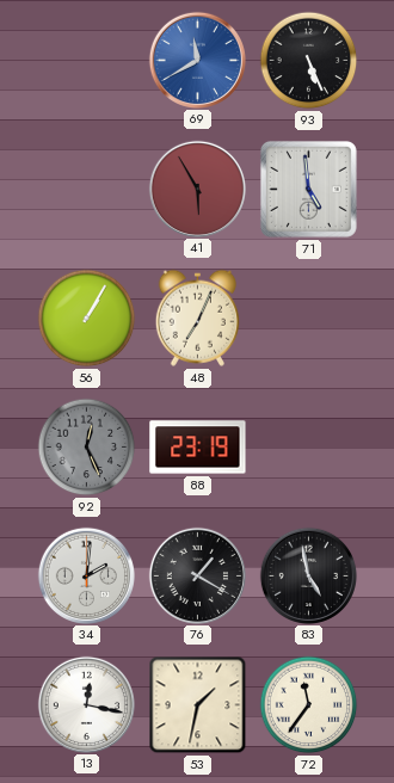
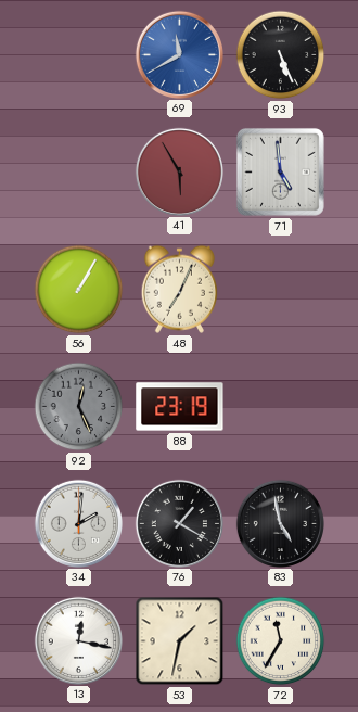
72: 11:36 -> 11:35
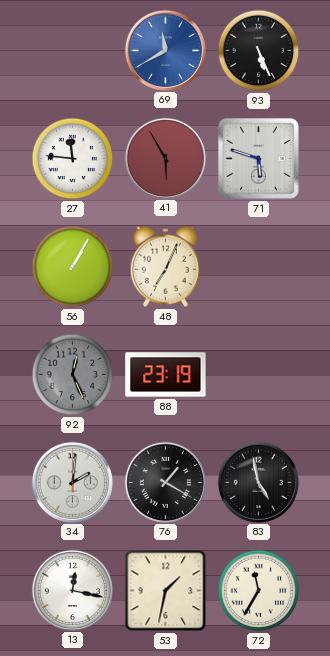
27: none -> 11:46
71: 4:59 -> 5:48
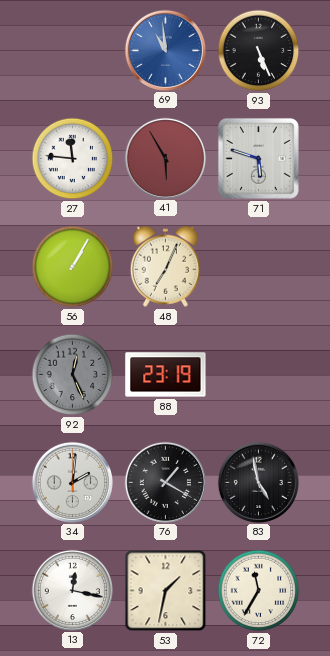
69: 11:40 -> 10:59
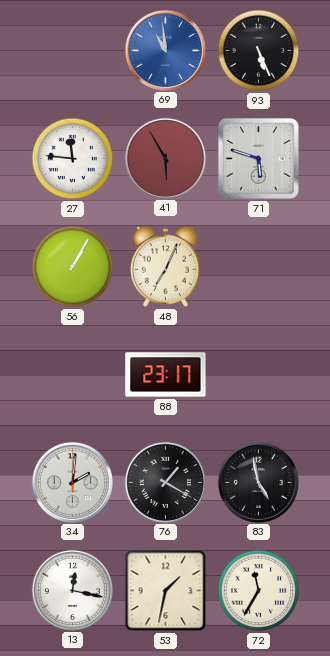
92: 12:26 -> none
88: 23:19 -> 23:17
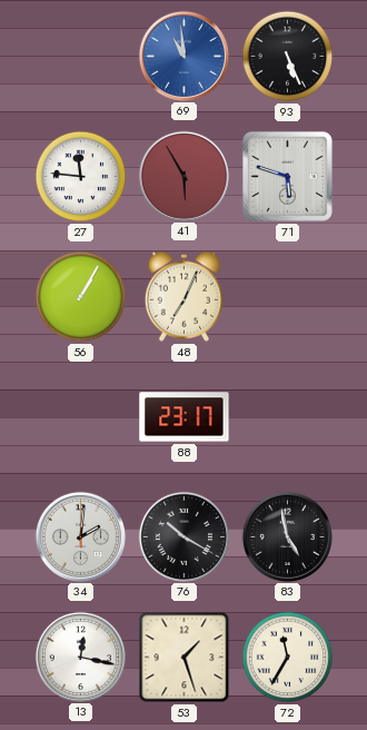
76: 1:20 -> 10:20
53: 1:32 -> 1:27
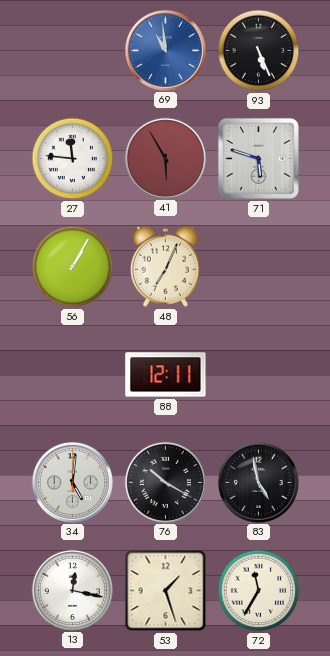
88: 23:17 -> 12:11
34: 2:01 -> 5:01
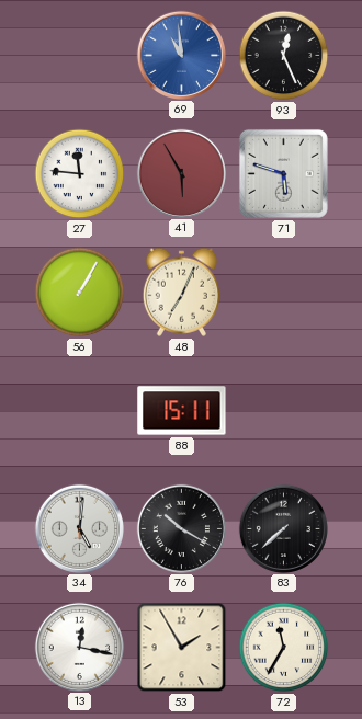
93: 5:26 -> 12:26
88: 12:11 -> 15:11
83: 4:58 -> 7:38
53: 1:27 -> 1:55
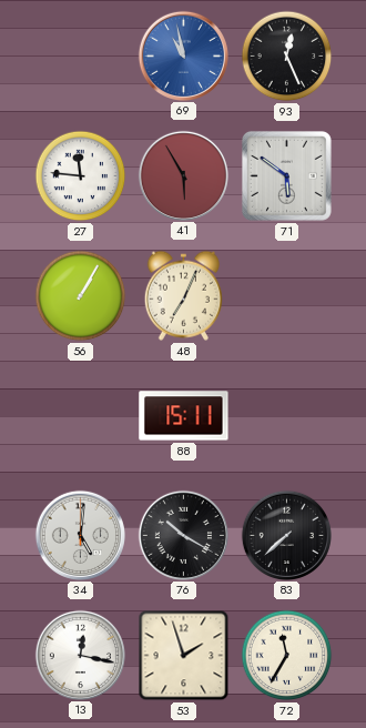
69: 10:59 -> 10:58
71: 5:48 -> 5:51
53: 1:55 -> 1:57
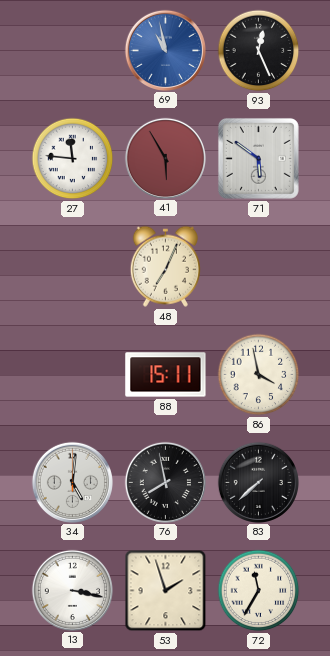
56: 1:05 -> none
86: none -> 3:58
76: 10:20 -> 7:58
13: 12:17 -> 3:17
